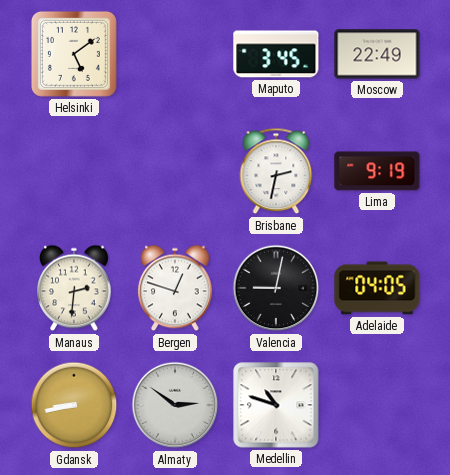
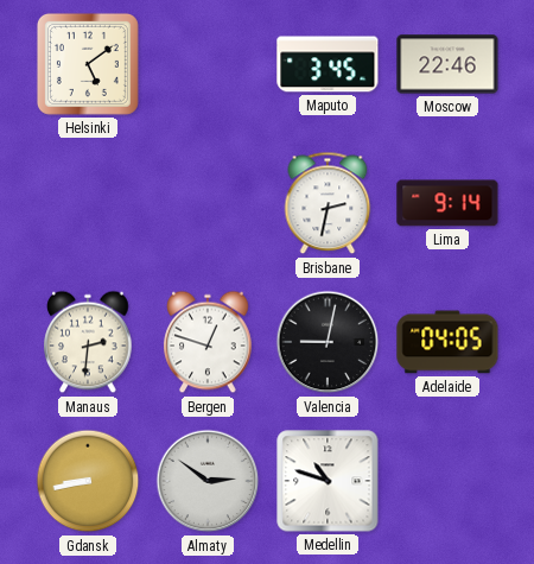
Moscow: 22:49 -> 22:46
Lima: 9:19 -> 9:14
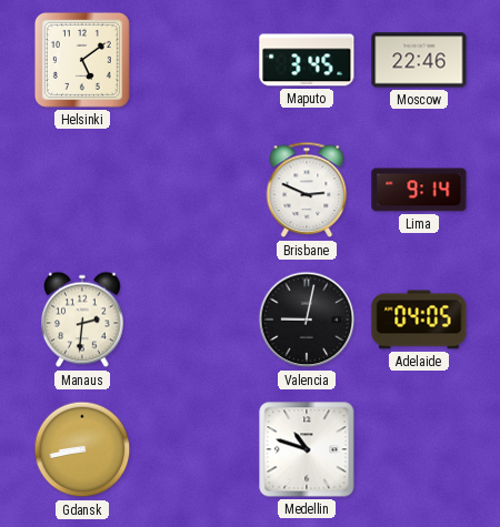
Brisbane: 2:32 -> 2:49
Bergen: 12:48 -> none
Almaty: 2:51 -> none
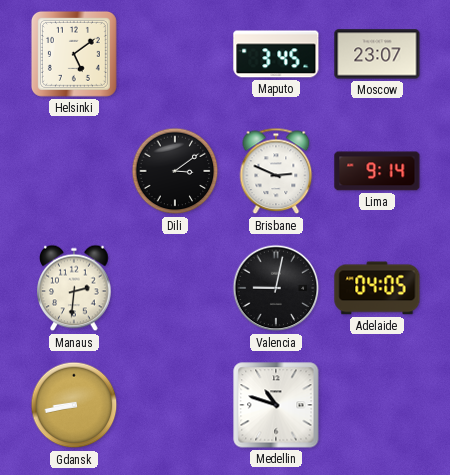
Moscow: 22:46 -> 23:07
Dili: none -> 3:09
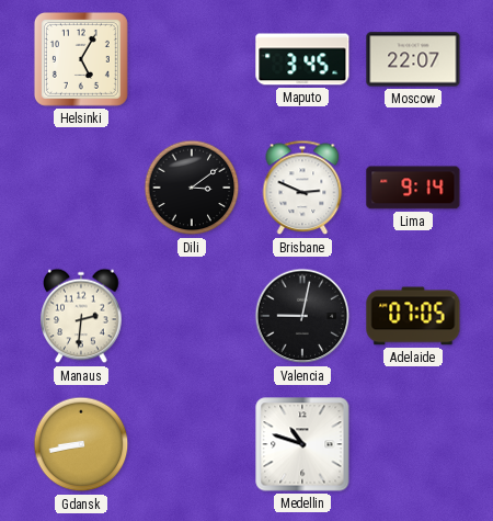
Helsinki: 5:09 -> 5:05
Moscow: 23:07 -> 22:07
Adelaide: 04:05 -> 07:05
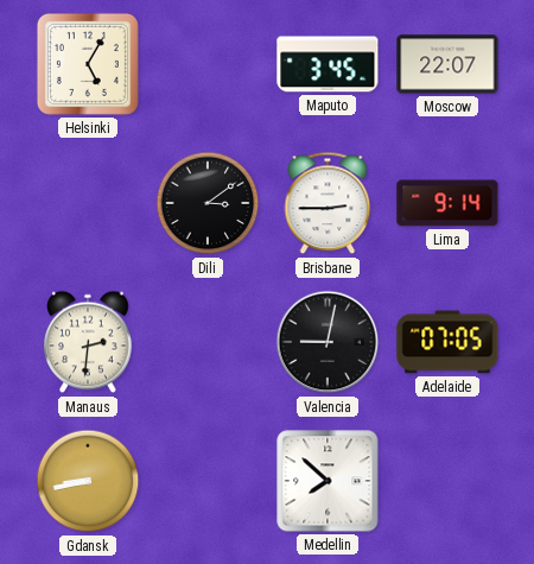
Brisbane: 2:49 -> 2:45
Medellin: 10:48 -> 7:52
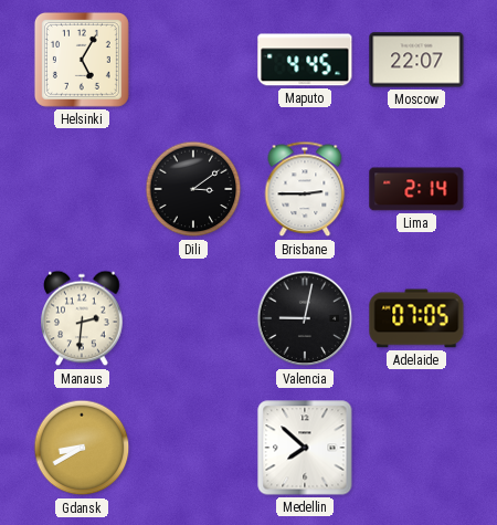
Maputo: 3:45 -> 4:45
Lima: 9:14 -> 2:14
Gdansk: 8:43 -> 8:40
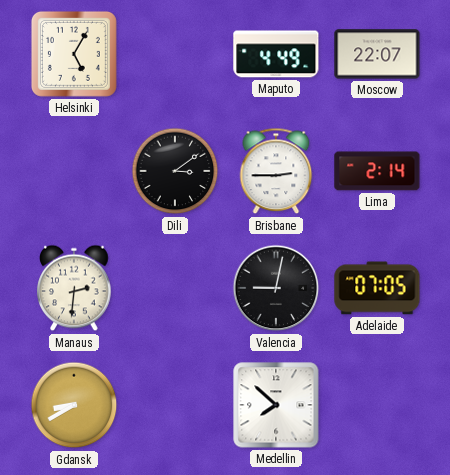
Maputo: 4:45 -> 4:49
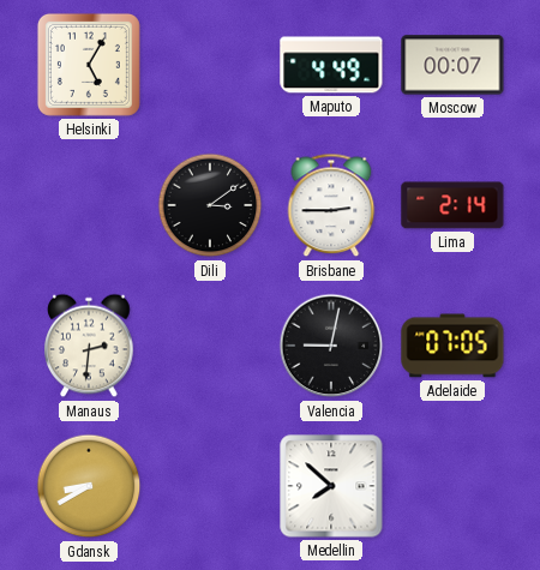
Moscow: 22:07 -> 00:07
